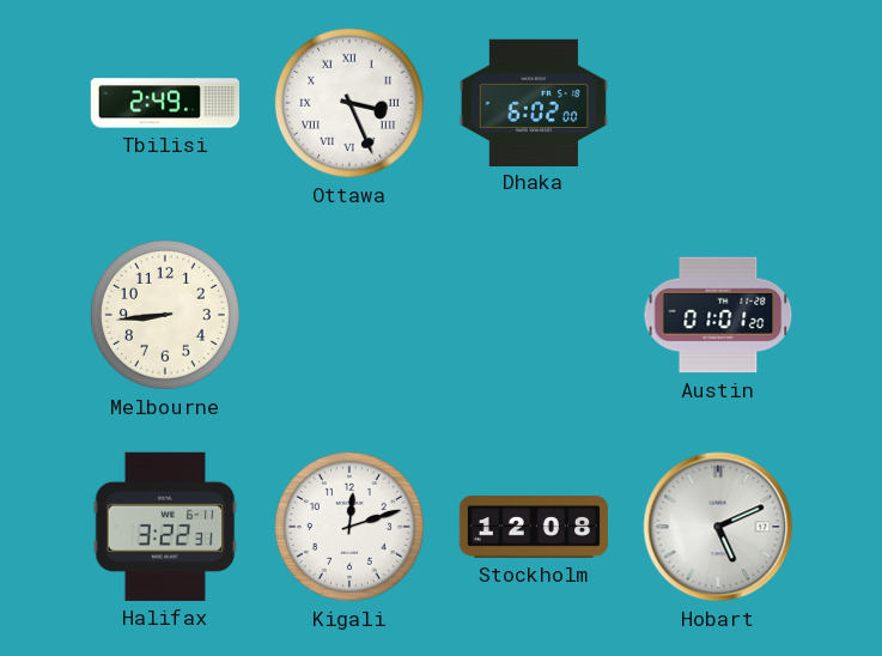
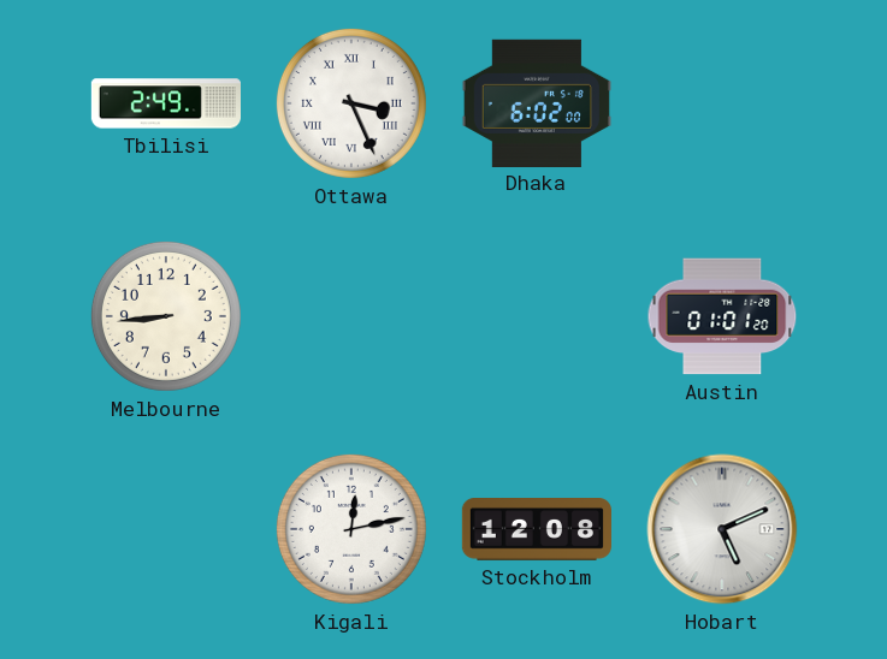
Halifax: 3:22 -> none
Kigali: 12:12 -> 12:13
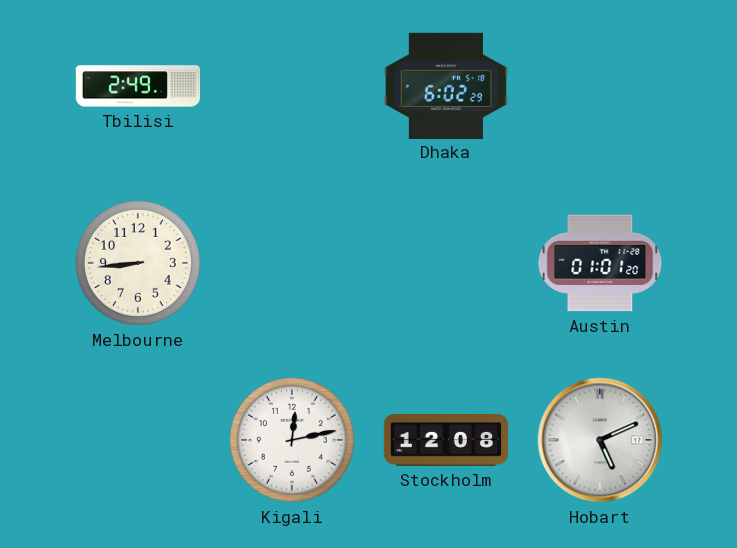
Ottawa: 3:26 -> none
Dhaka: 6:02:00 -> 6:02:29
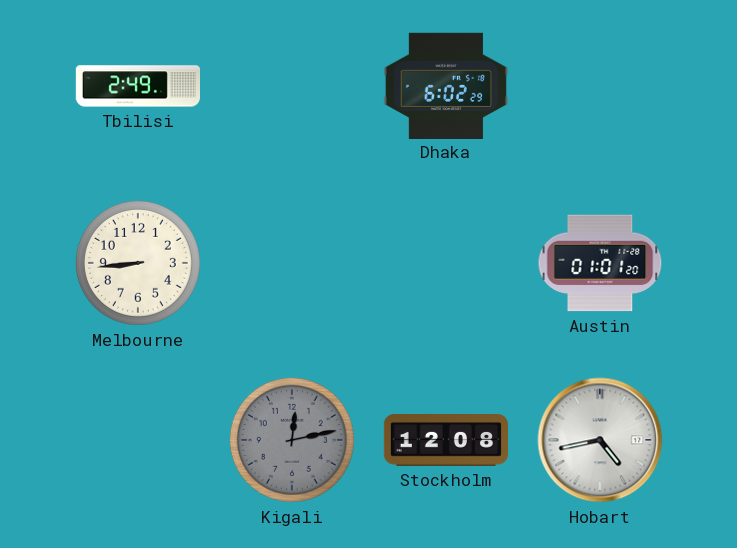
Kigali dial: white -> grey
Hobart: 5:11 -> 4:43
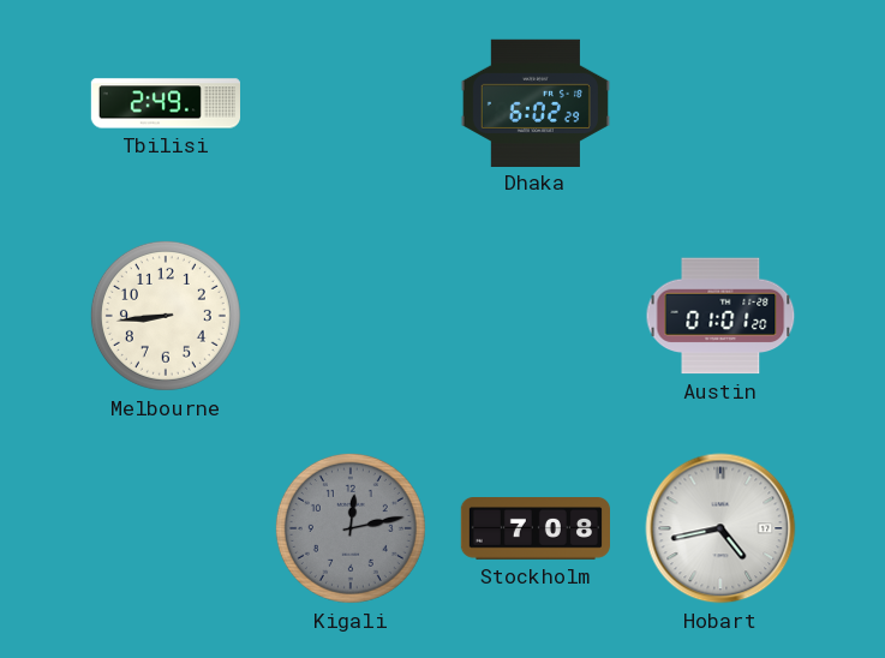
Stockholm: 12:08 -> 7:08
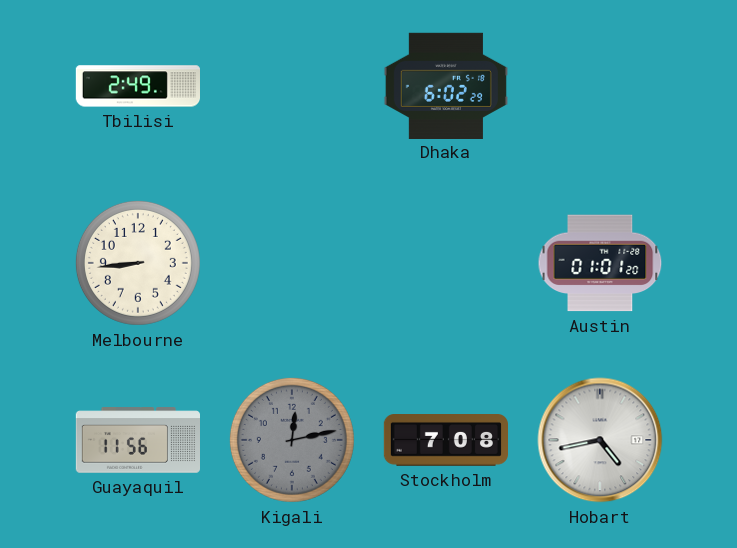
Guayaquil: none -> 11:56
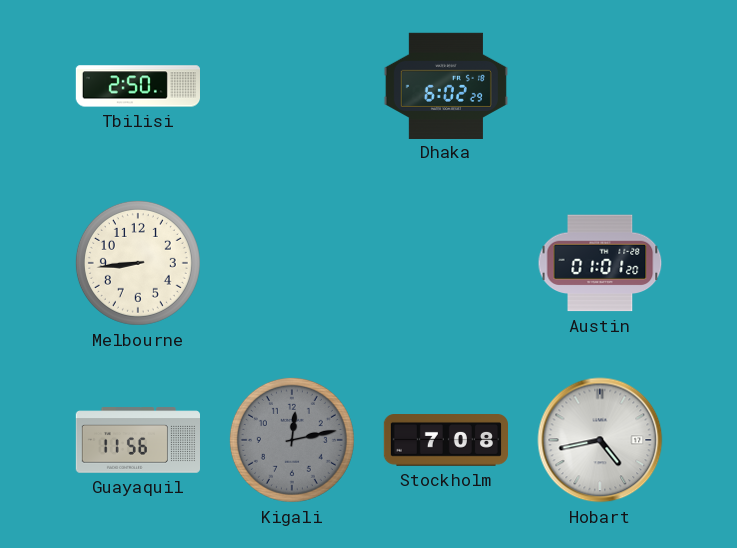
Tbilisi: 2:49 -> 2:50
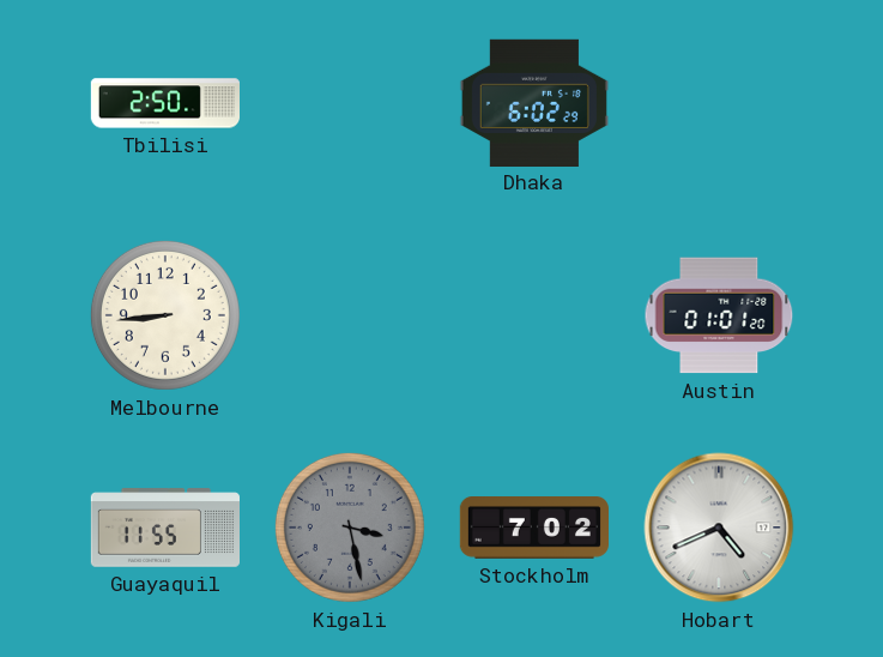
Guayaquil: 11:56 -> 11:55
Kigali: 12:13 -> 3:28
Stockholm: 7:08 -> 7:02
Hobart: 4:43 -> 4:41
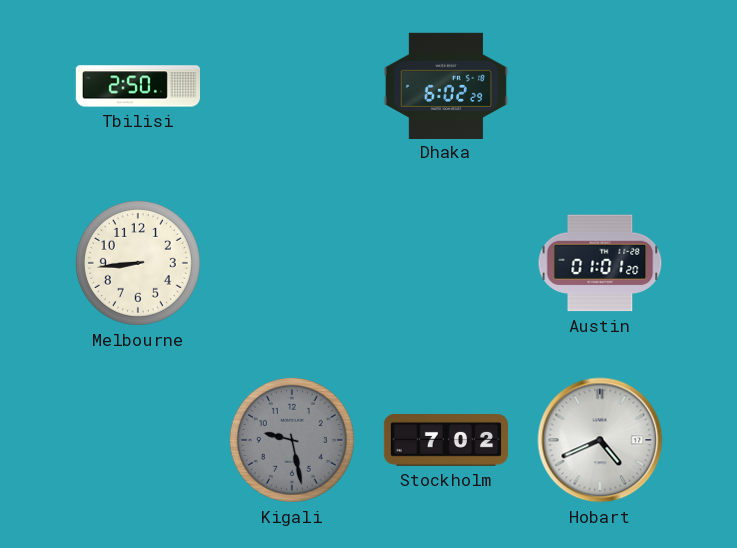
Guayaquil: 11:55 -> none
Kigali: 3:28 -> 9:28
